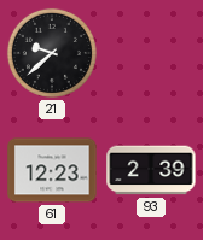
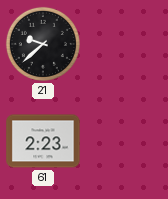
61: 12:23 -> 2:23
93: 2:39 -> none
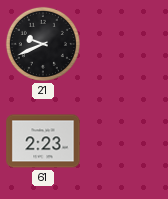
21: 9:38 -> 9:41
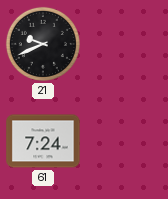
61: 2:23 -> 7:24
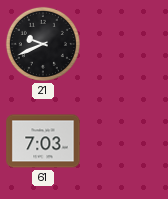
61: 7:24 -> 7:03
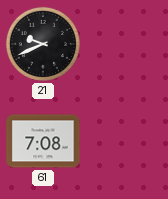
61: 7:03 -> 7:08
